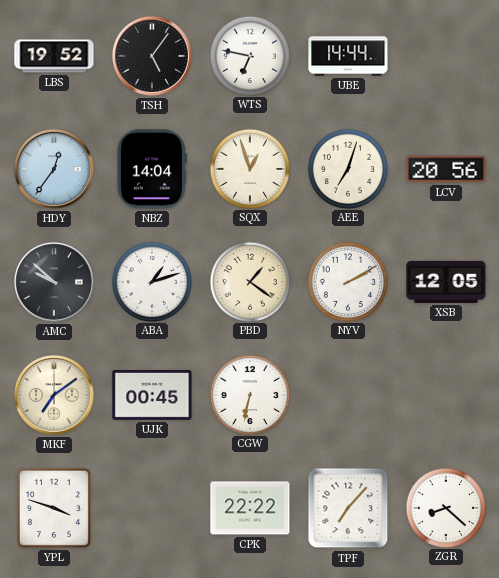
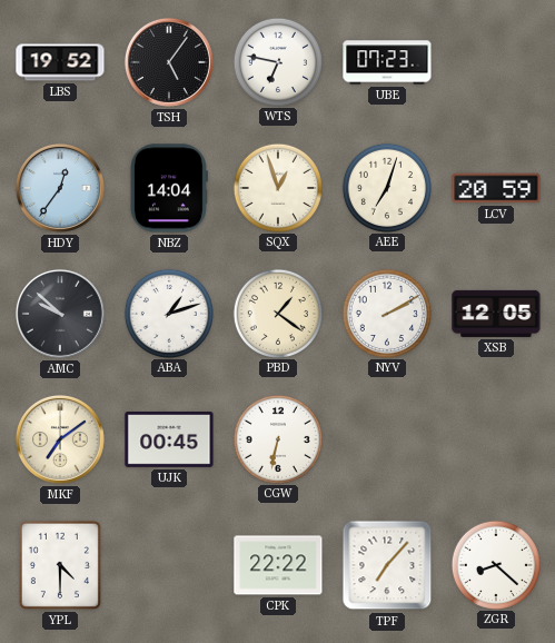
UBE: 14:44 -> 07:23
LCV: 20:56 -> 20:59
YPL: 3:48 -> 4:30
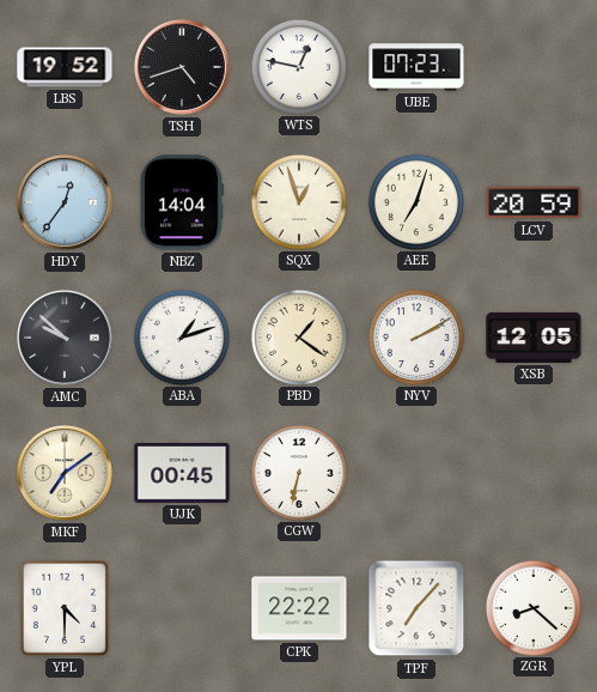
TSH: 5:06 -> 4:42
WTS: 6:47 -> 12:47
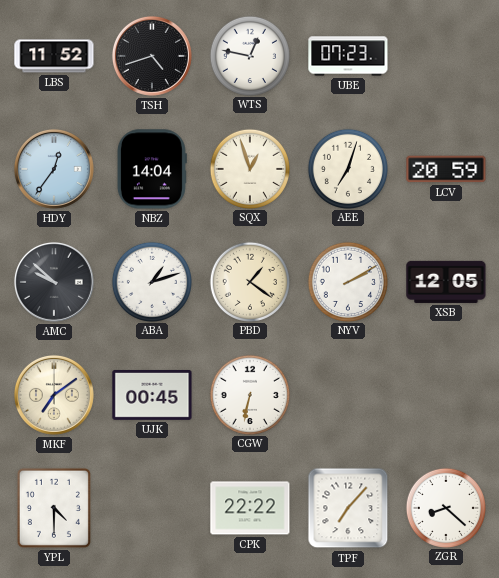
LBS: 19:52 -> 11:52
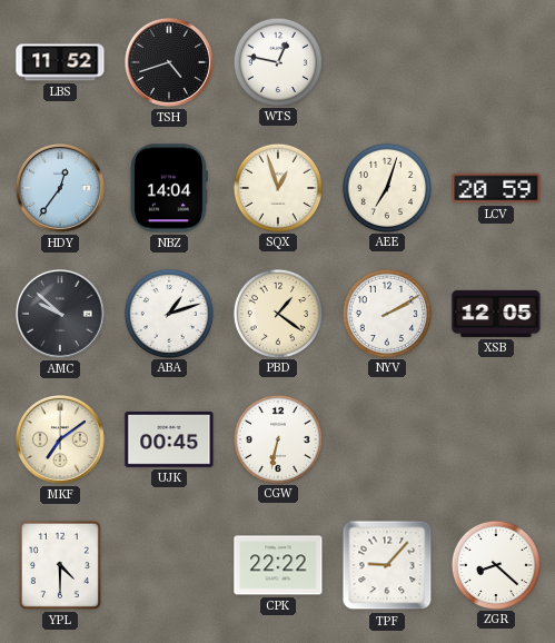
UBE: 07:23 -> none
TPF: 7:07 -> 9:07
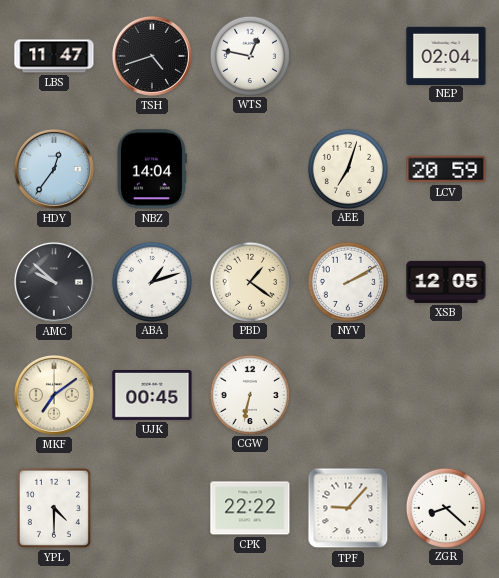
LBS: 11:52 -> 11:47
NEP: none -> 02:04
SQX: 12:57 -> none
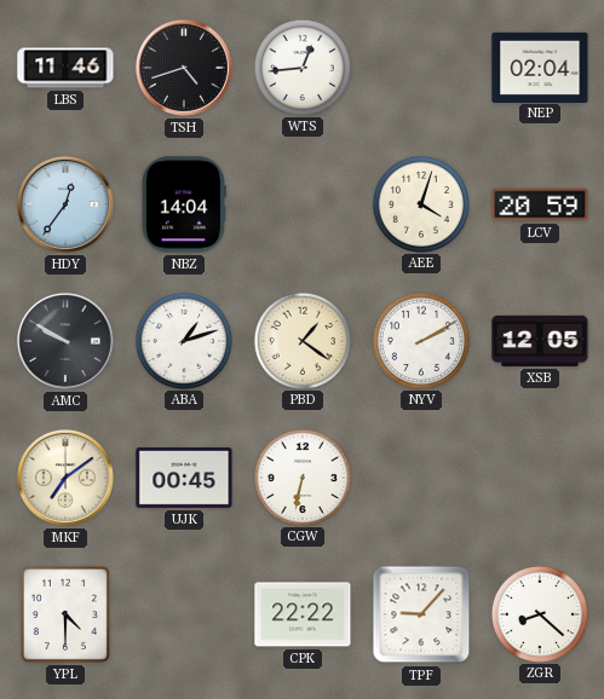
LBS: 11:47 -> 11:46
WTS: 12:47 -> 12:44
AEE: 7:03 -> 4:03
AMC: 9:52 -> 9:50
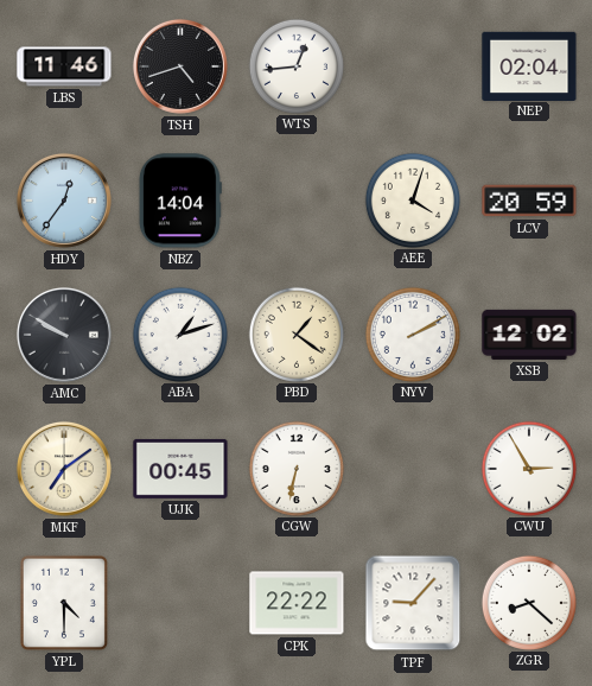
XSB: 12:05 -> 12:02
CWU: none -> 2:55
